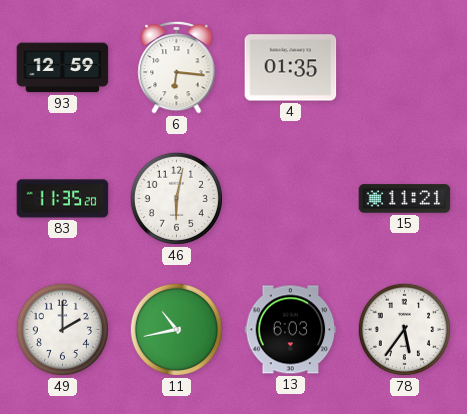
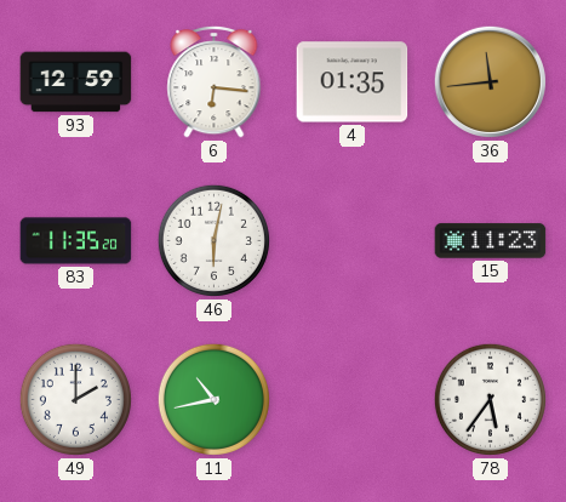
36: none -> 11:44
15: 11:21 -> 11:23
13: 6:03 -> none
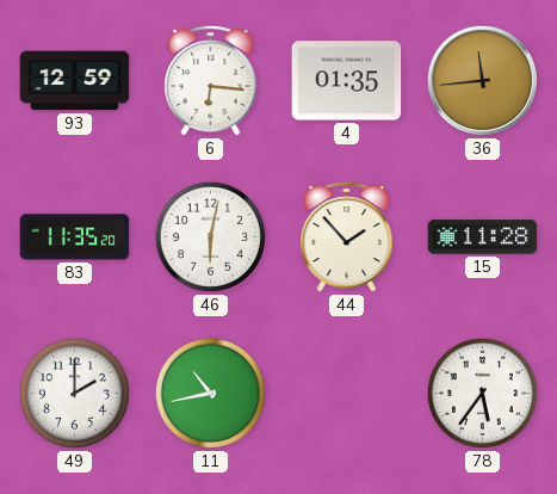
44: none -> 1:53
15: 11:23 -> 11:28
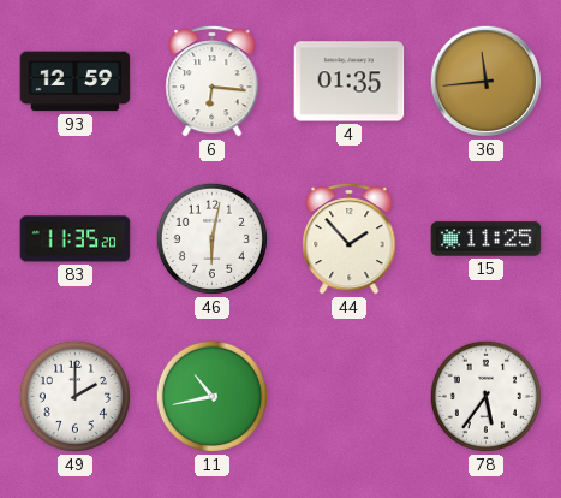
15: 11:28 -> 11:25
